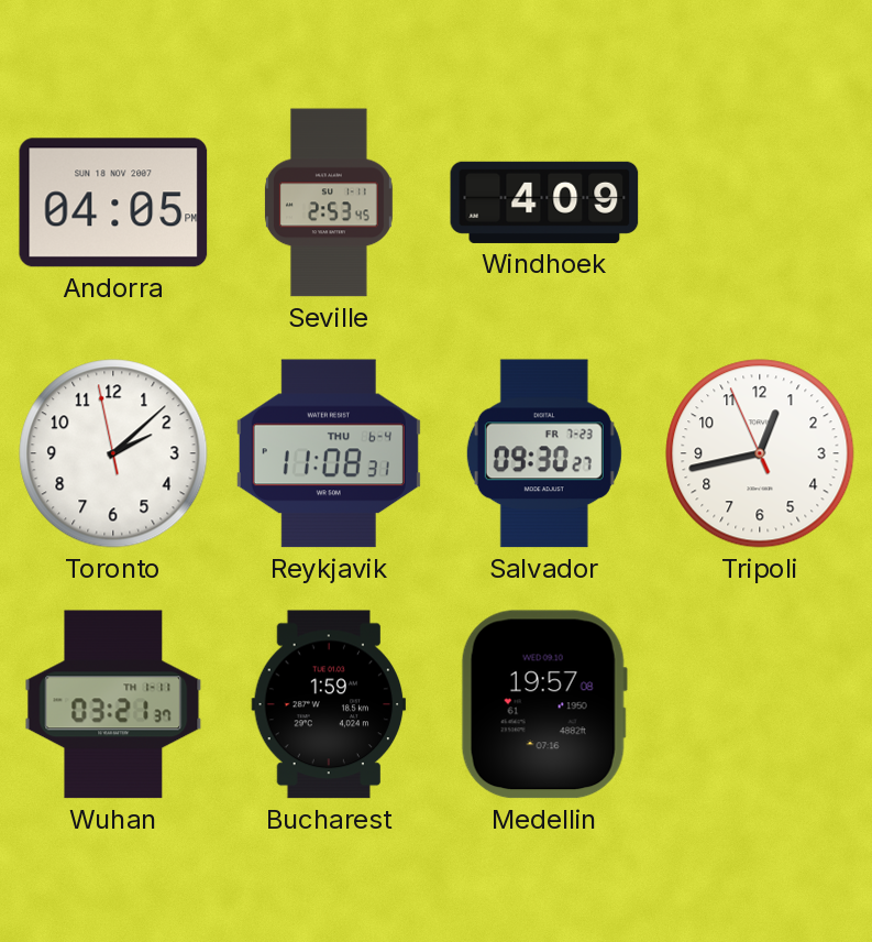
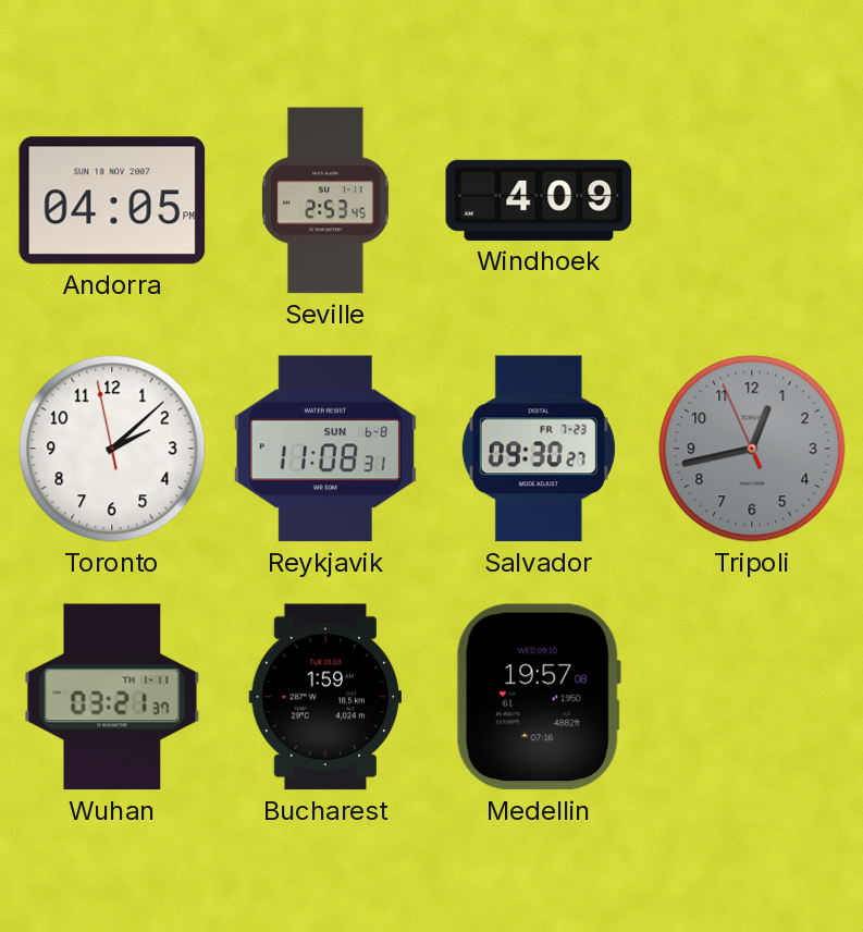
Reykjavik date: THU 6-4 -> SUN 6-8
Tripoli dial: white -> grey
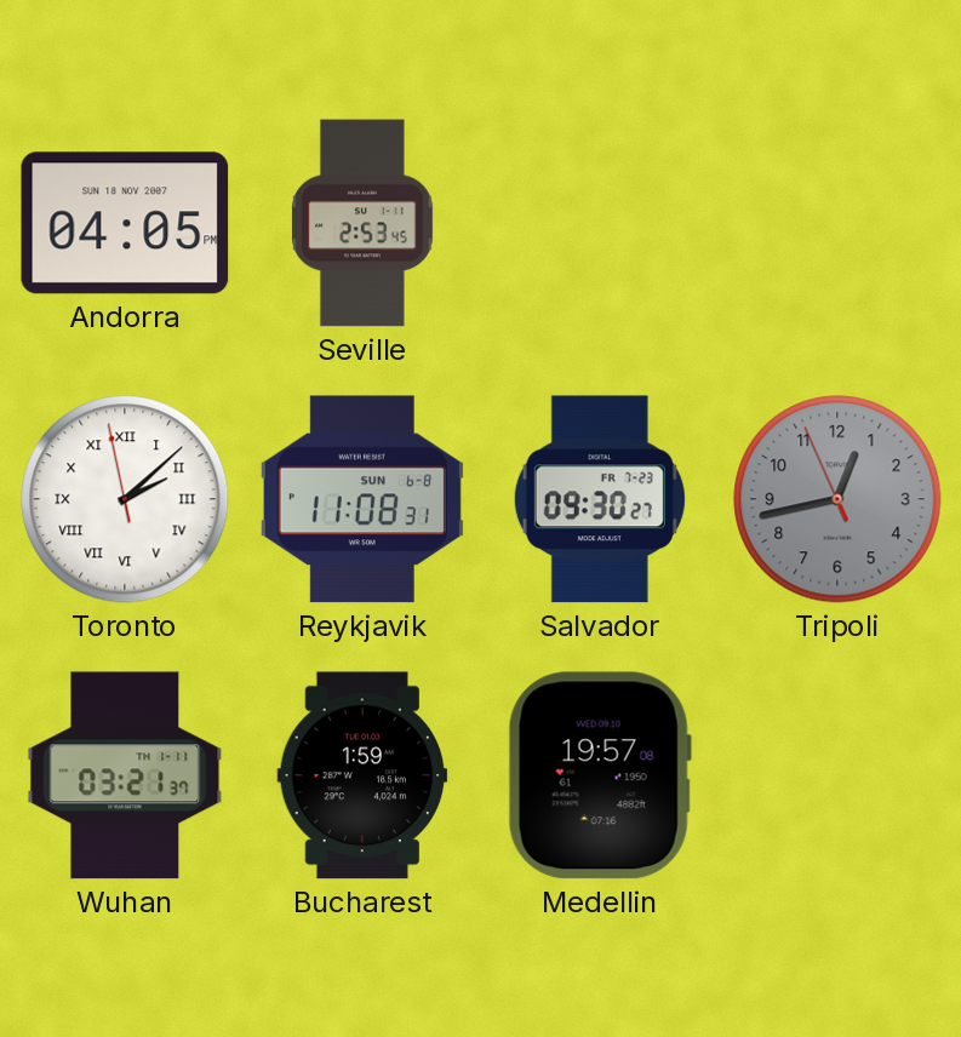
Windhoek: 4:09 -> none
Toronto numerals: Arabic -> Roman
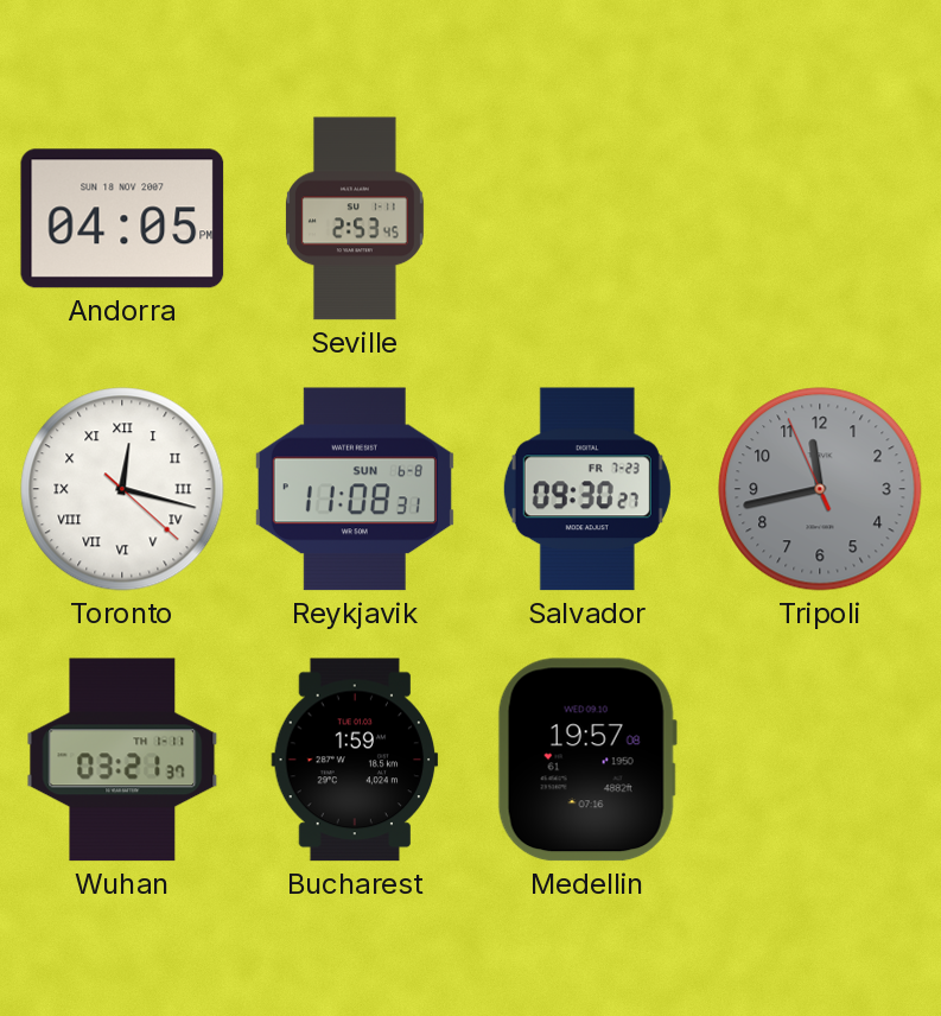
Toronto: 2:07 -> 12:17
Tripoli: 12:42 -> 11:42
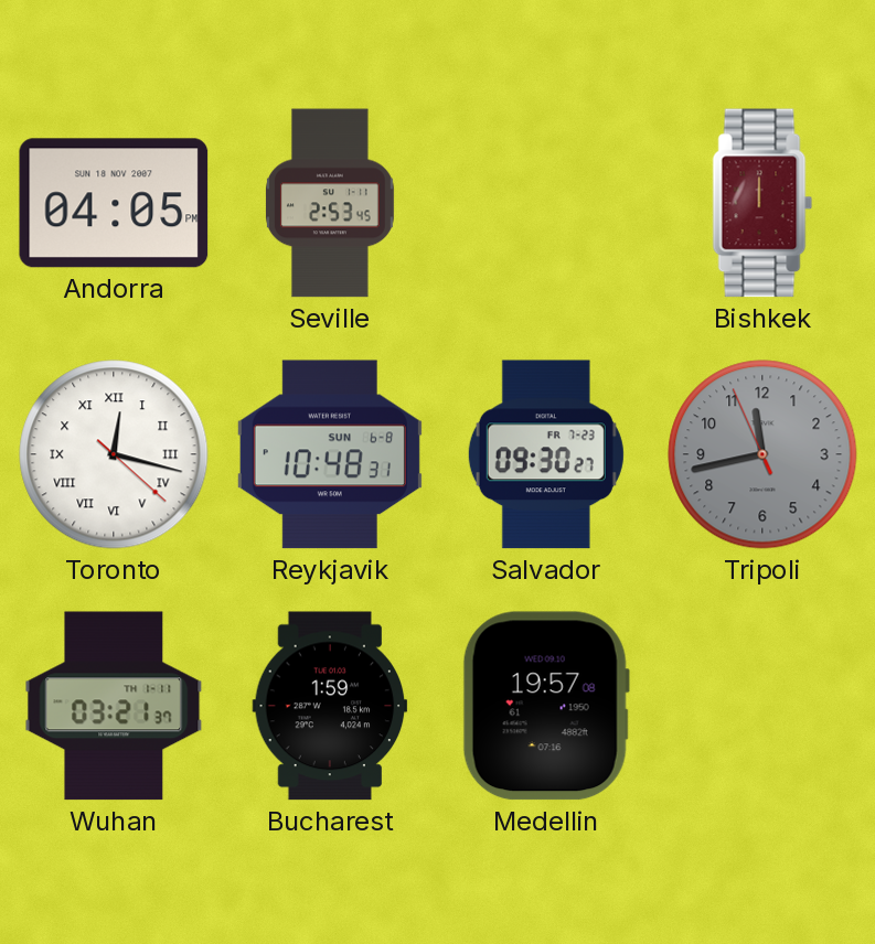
Bishkek: none -> 12:00
Reykjavik: 11:08 -> 10:48
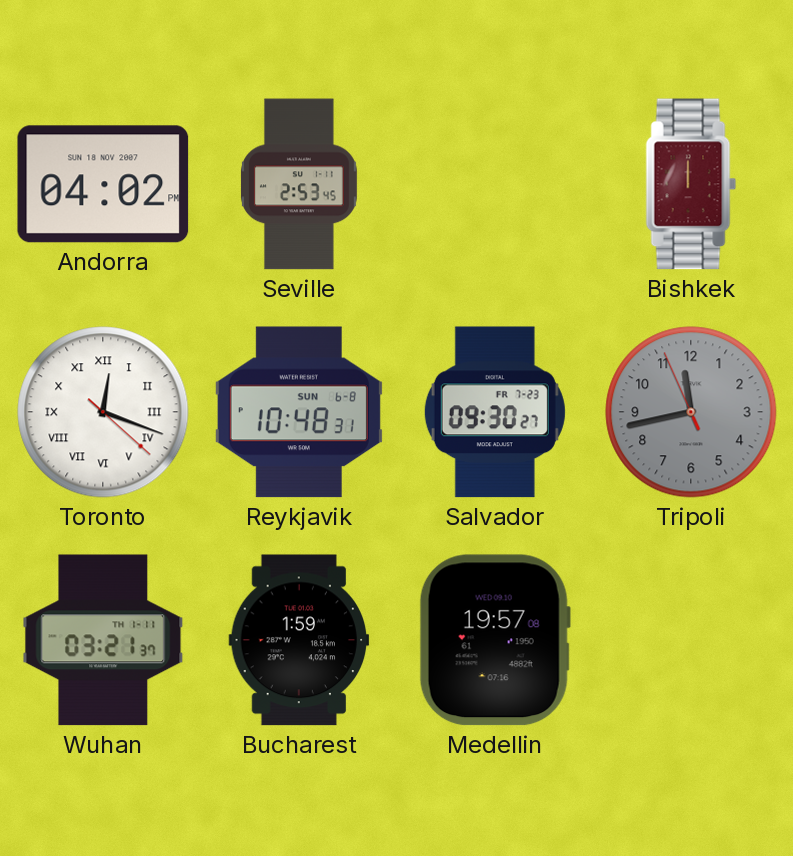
Andorra: 04:05 -> 04:02
Toronto: 12:17 -> 12:18
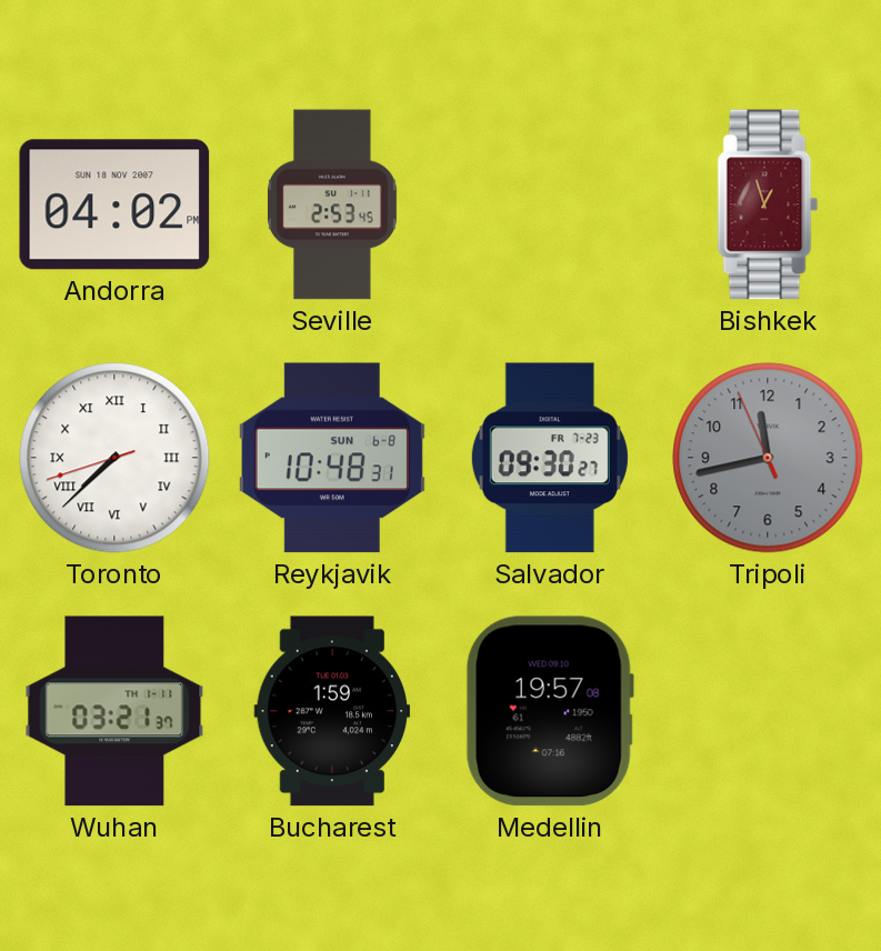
Bishkek: 12:00 -> 12:57
Toronto: 12:18 -> 7:37
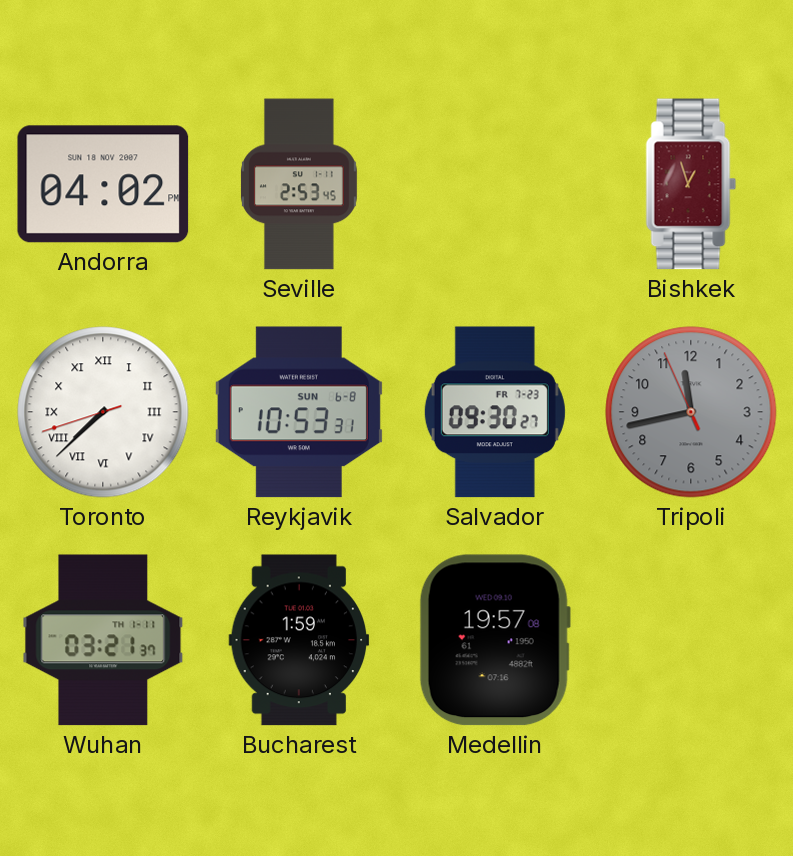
Reykjavik: 10:48 -> 10:53
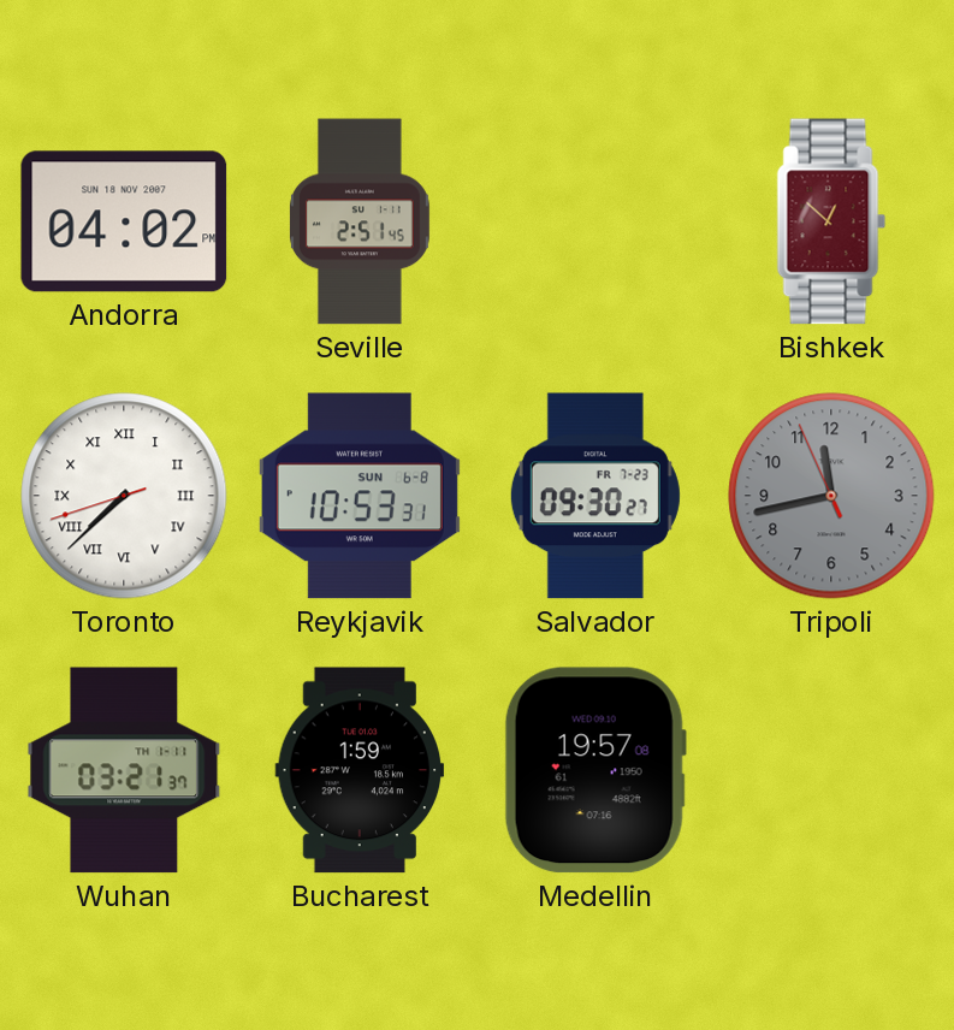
Seville: 2:53 -> 2:51
Bishkek: 12:57 -> 12:52
